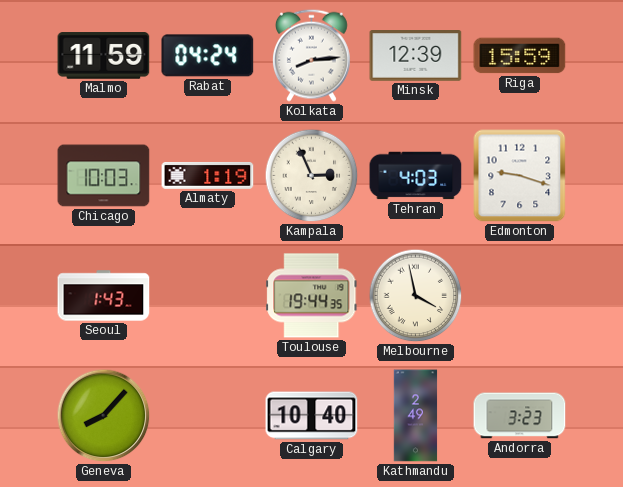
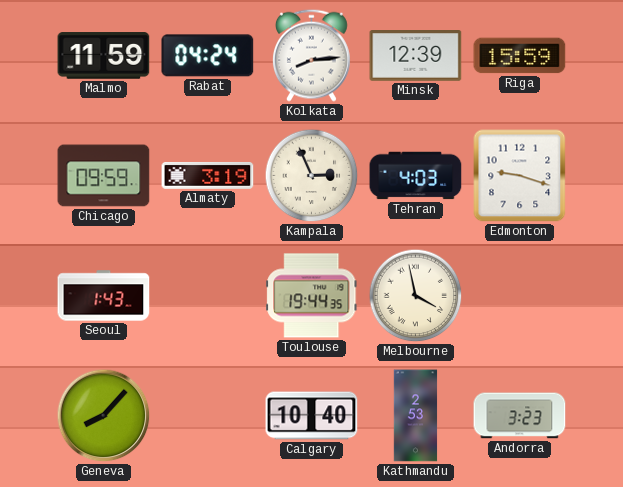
Chicago: 10:03 -> 09:59
Almaty: 1:19 -> 3:19
Kathmandu: 2:49 -> 2:53
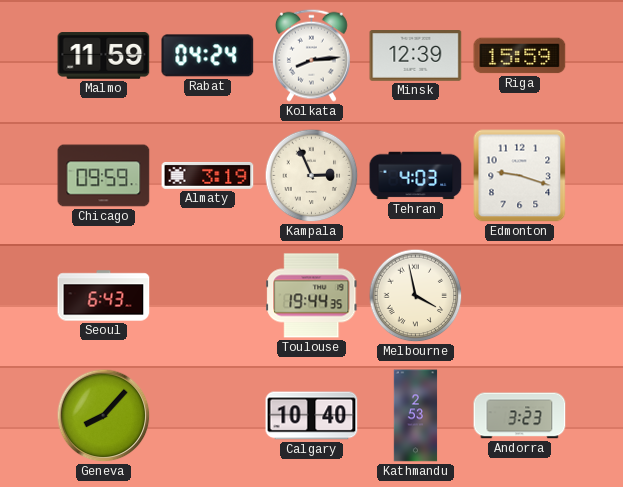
Seoul: 1:43 -> 6:43
